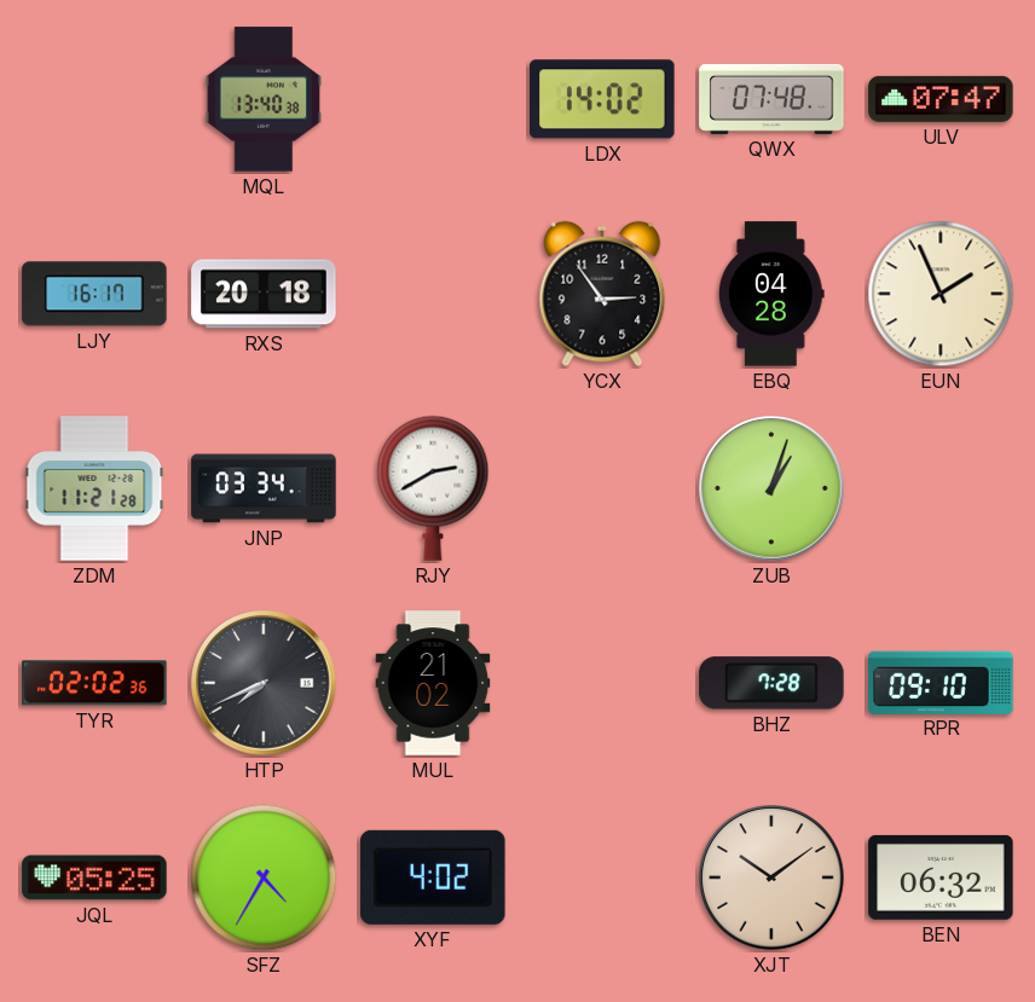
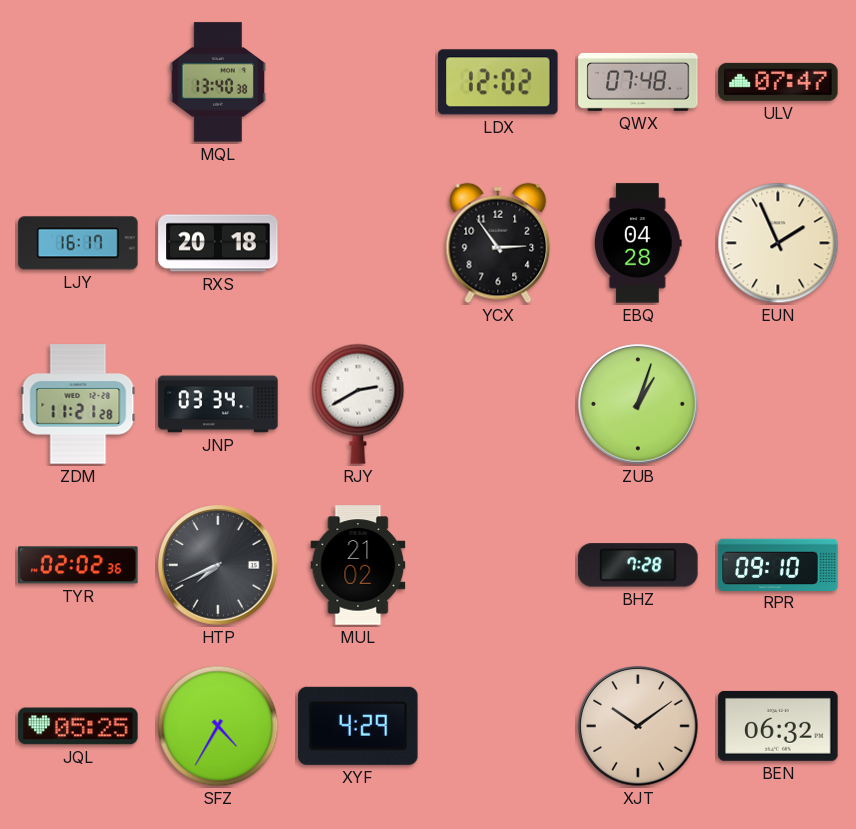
LDX: 14:02 -> 12:02
XYF: 4:02 -> 4:29
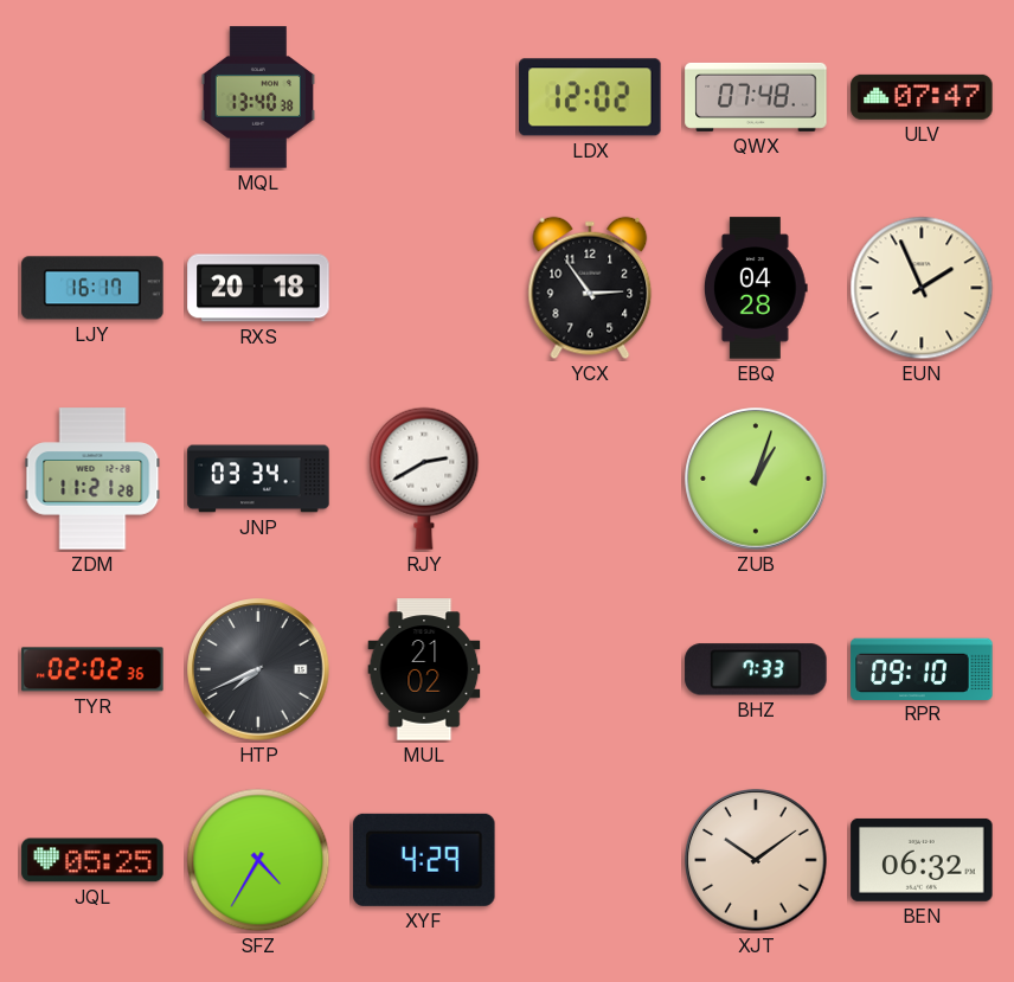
BHZ: 7:28 -> 7:33
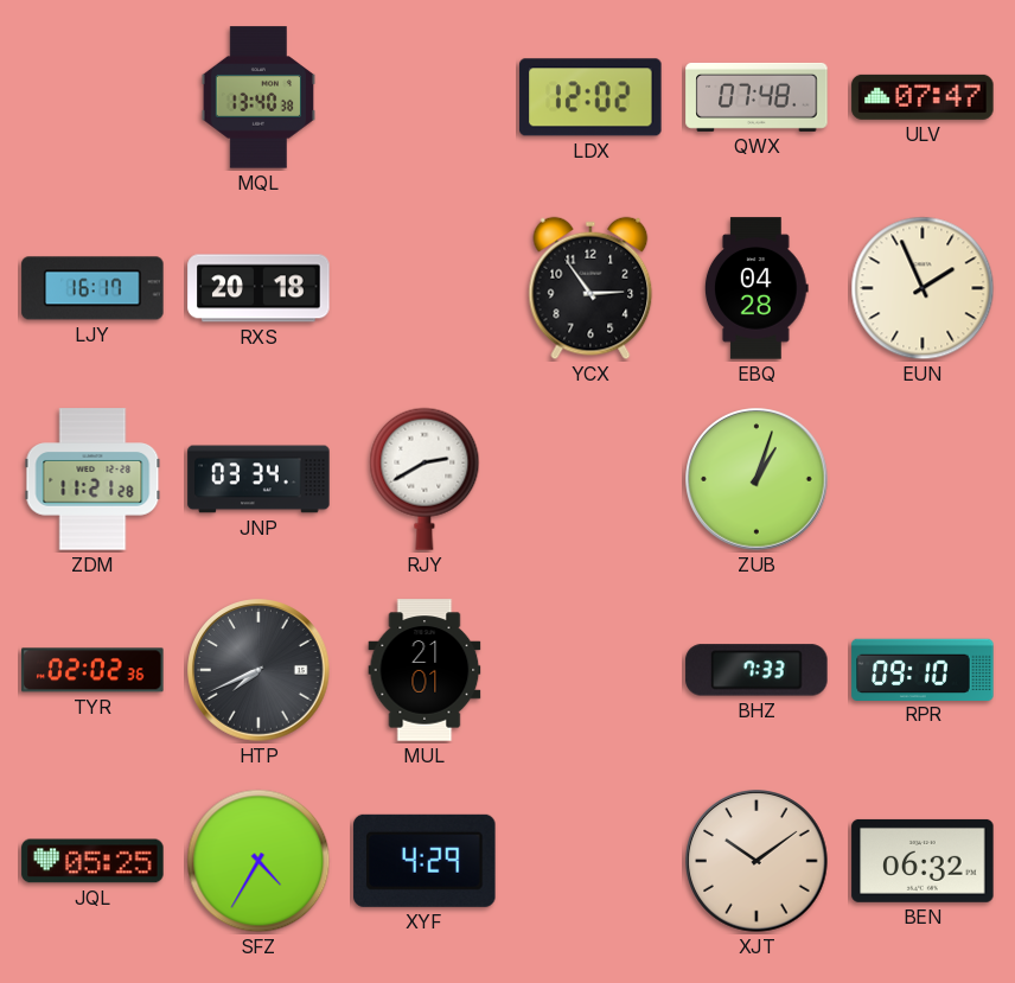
MUL: 21:02 -> 21:01
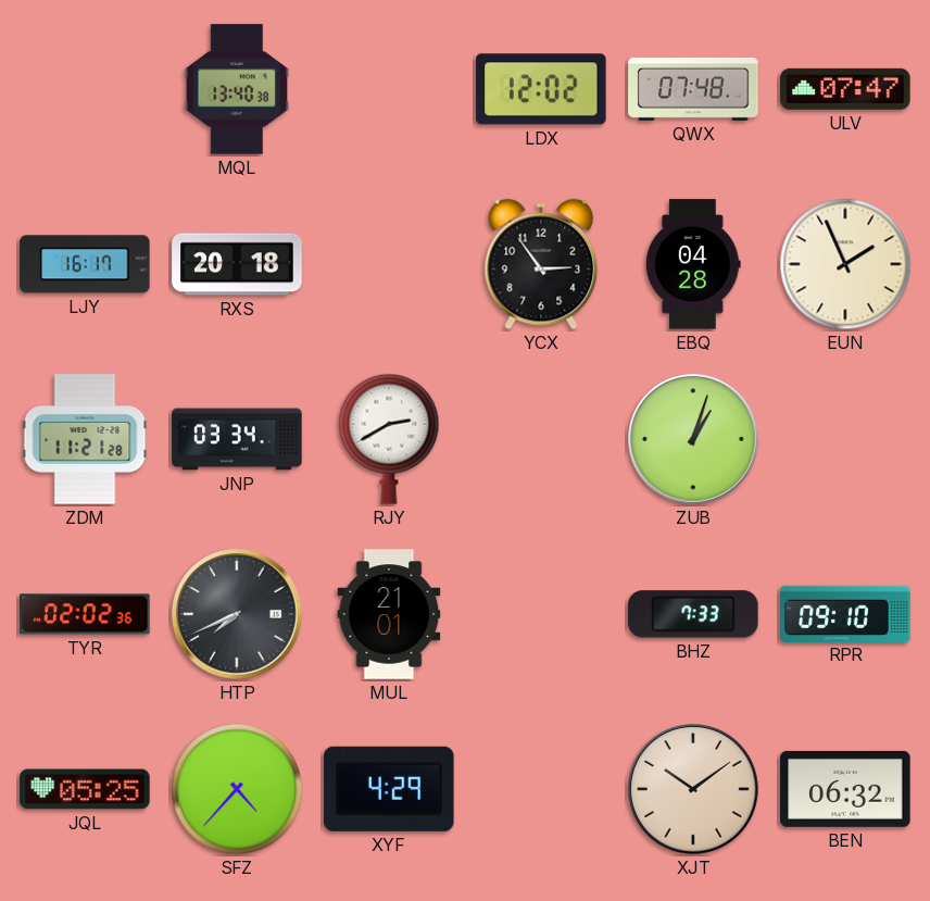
SFZ: 4:35 -> 4:37
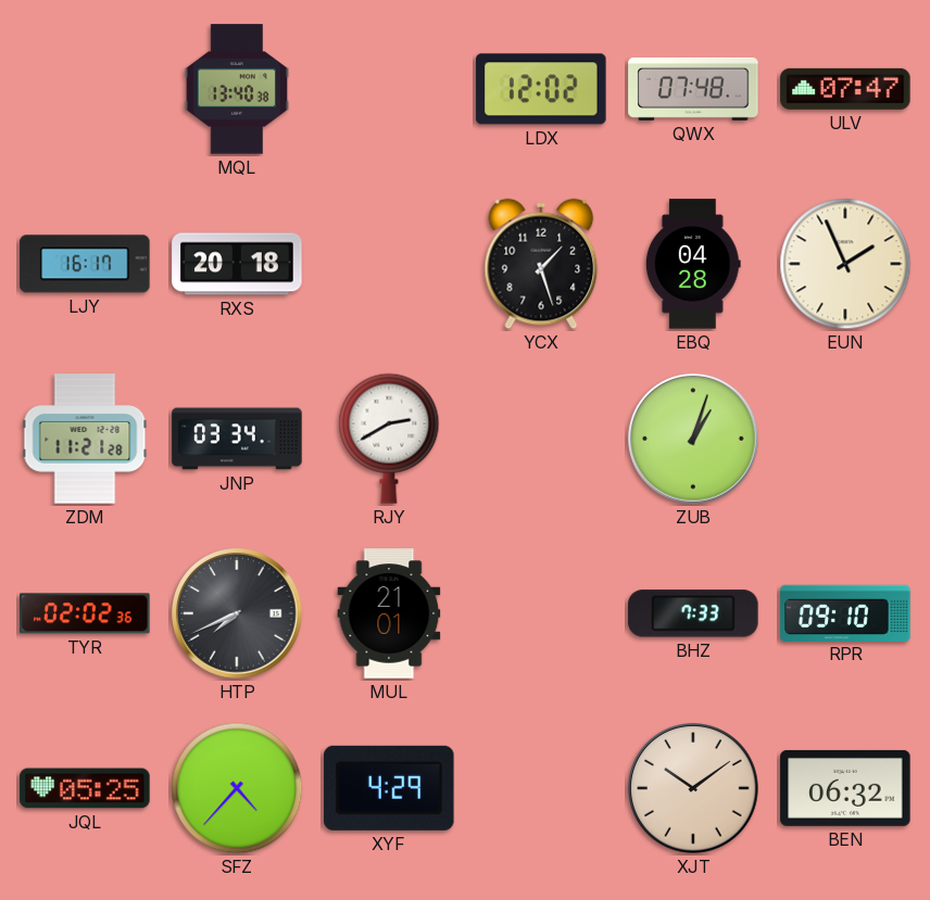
YCX: 2:54 -> 1:27
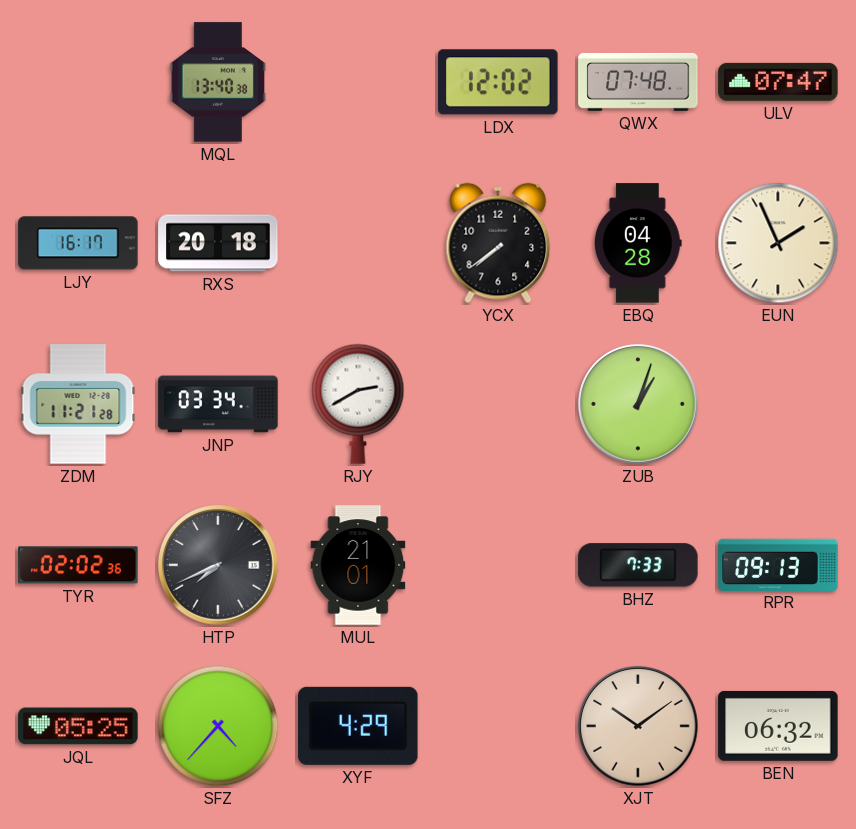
YCX: 1:27 -> 7:39
RPR: 09:10 -> 09:13
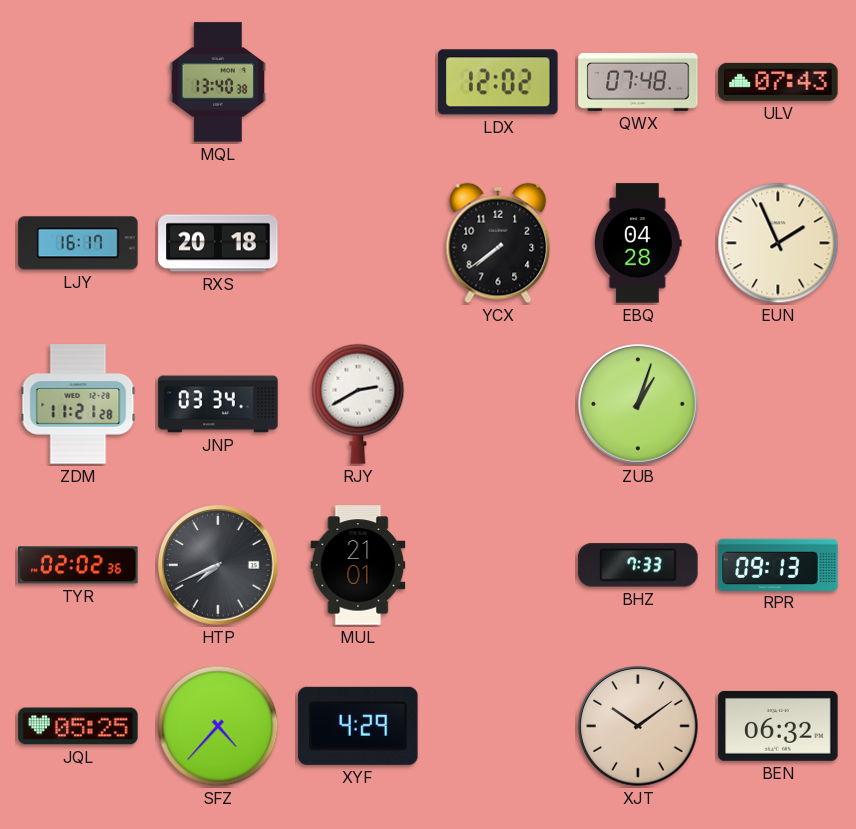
ULV: 07:47 -> 07:43
